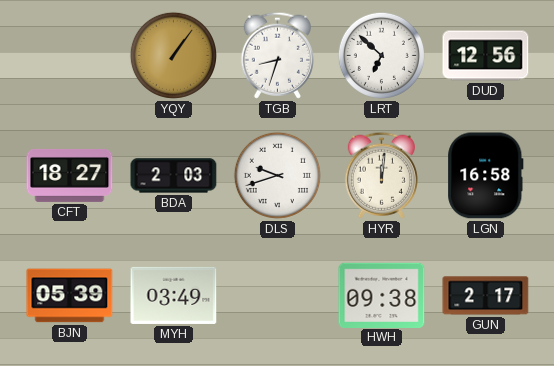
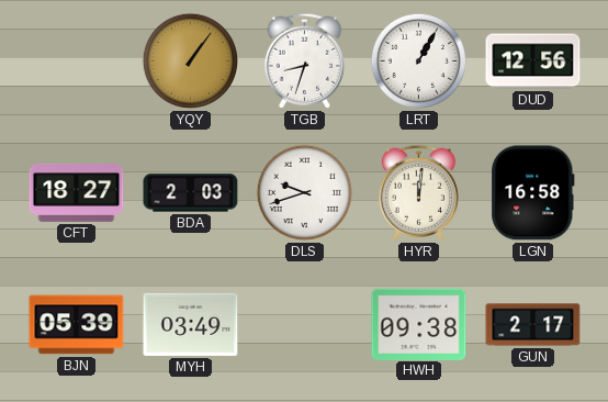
LRT: 6:52 -> 1:05
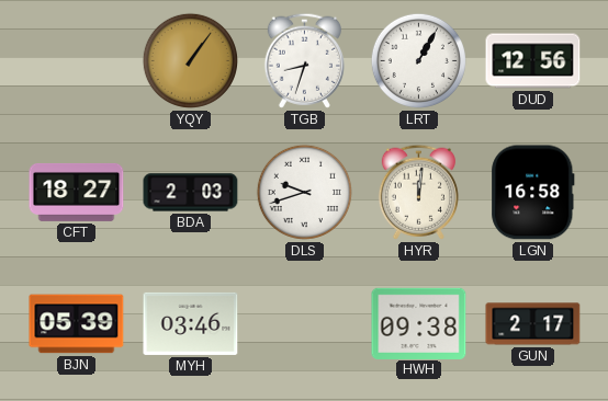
MYH: 03:49 -> 03:46
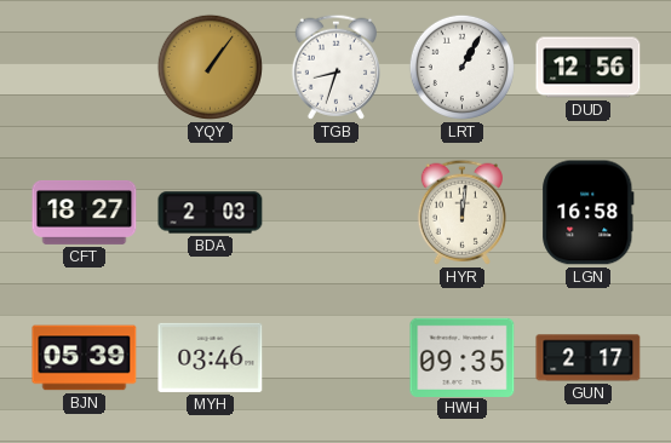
DLS: 9:42 -> none
HWH: 09:38 -> 09:35
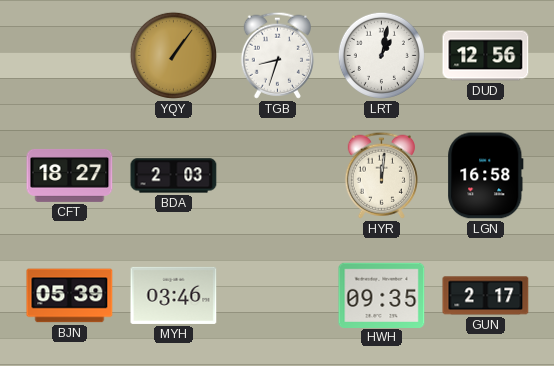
LRT: 1:05 -> 1:02
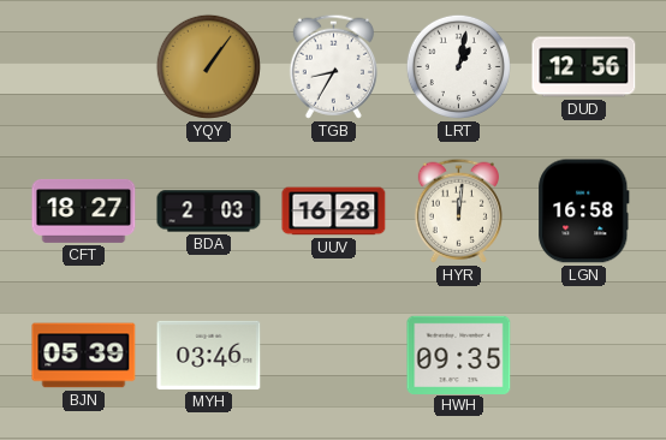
TGB: 8:33 -> 8:35
UUV: none -> 16:28
GUN: 2:17 -> none
